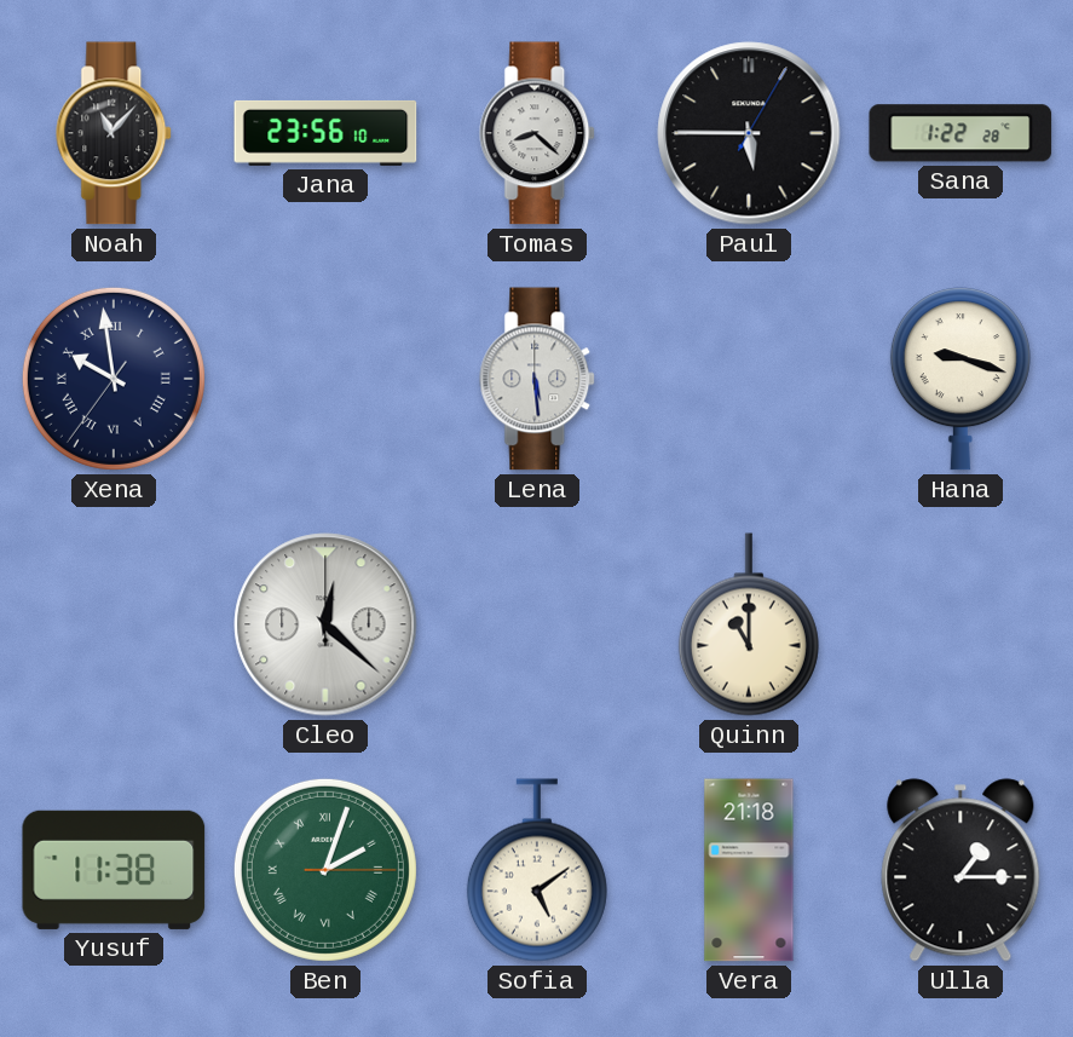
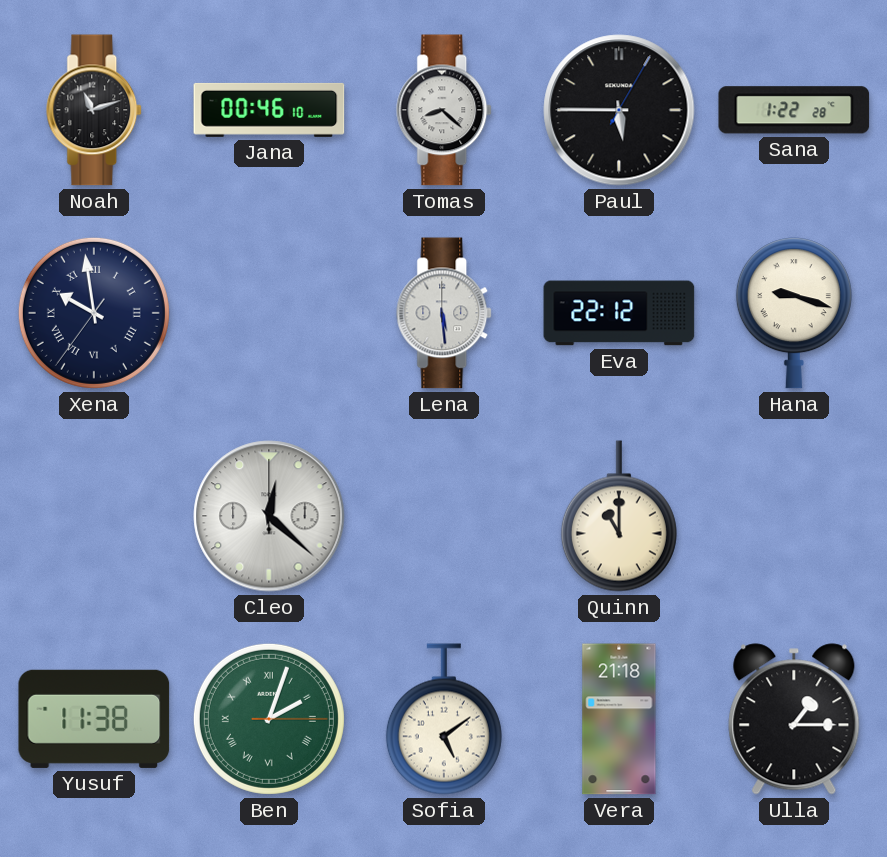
Noah: 11:07 -> 11:12
Jana: 23:56 -> 00:46
Eva: none -> 22:12
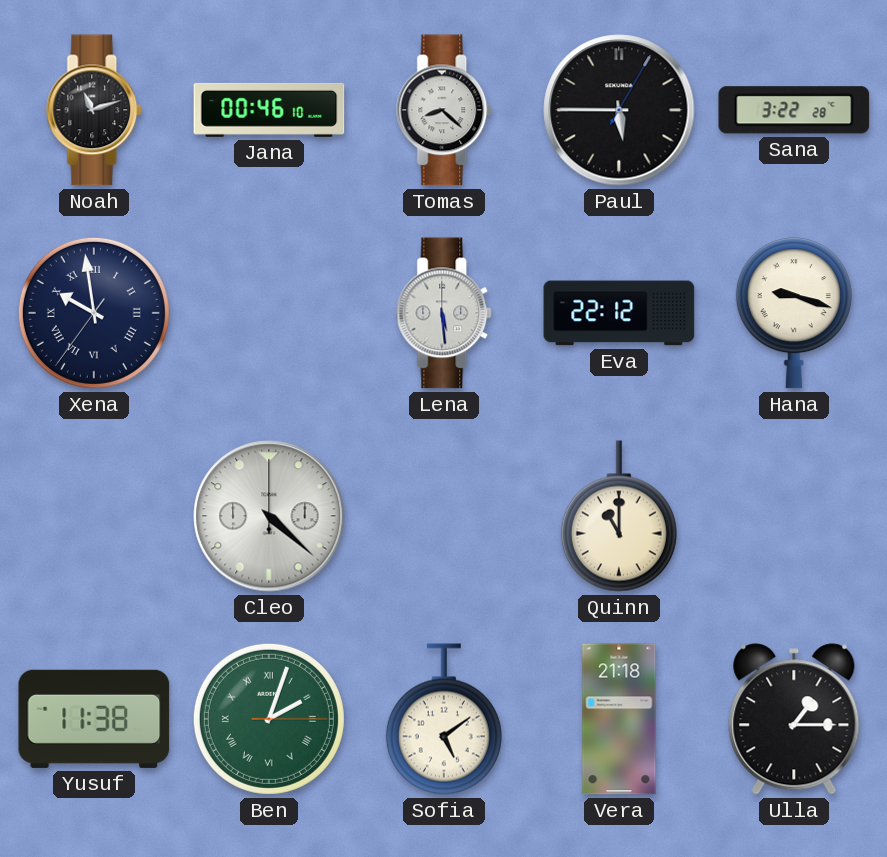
Sana: 1:22 -> 3:22
Cleo: 12:22 -> 4:22
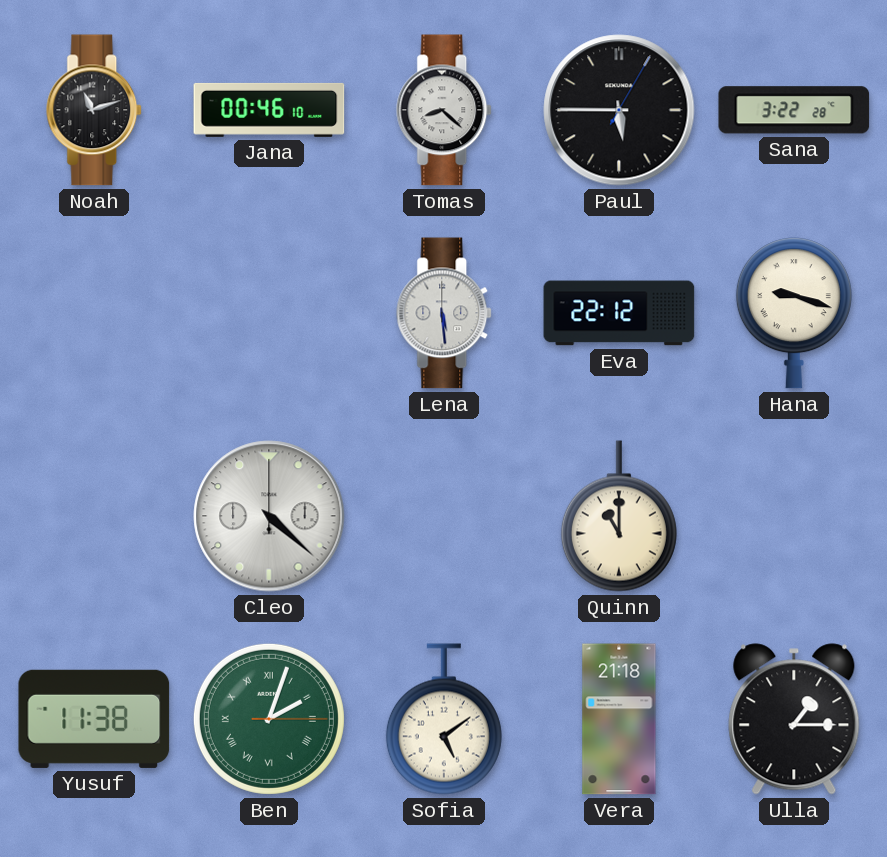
Xena: 9:58 -> none
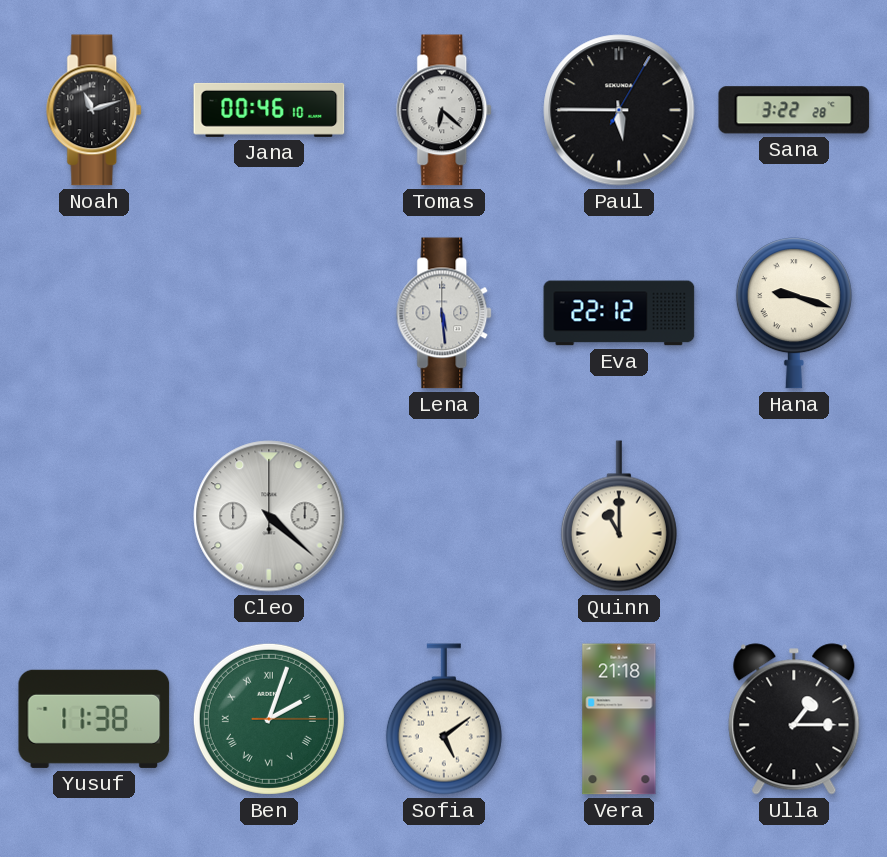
Tomas: 8:22 -> 6:22
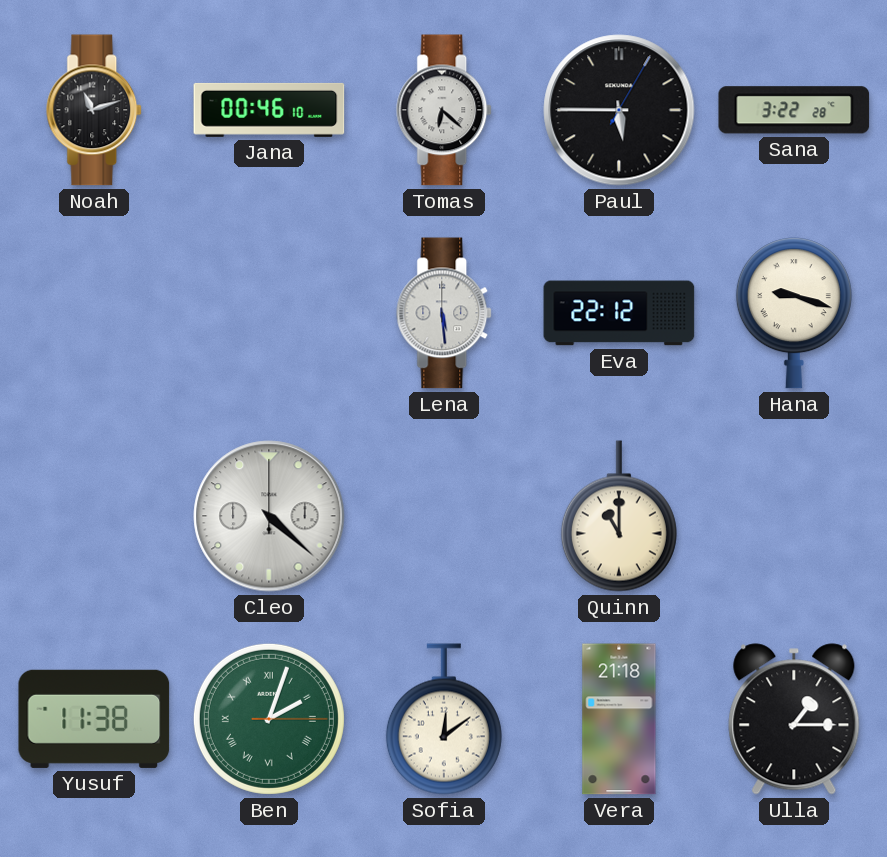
Sofia: 5:09 -> 12:09
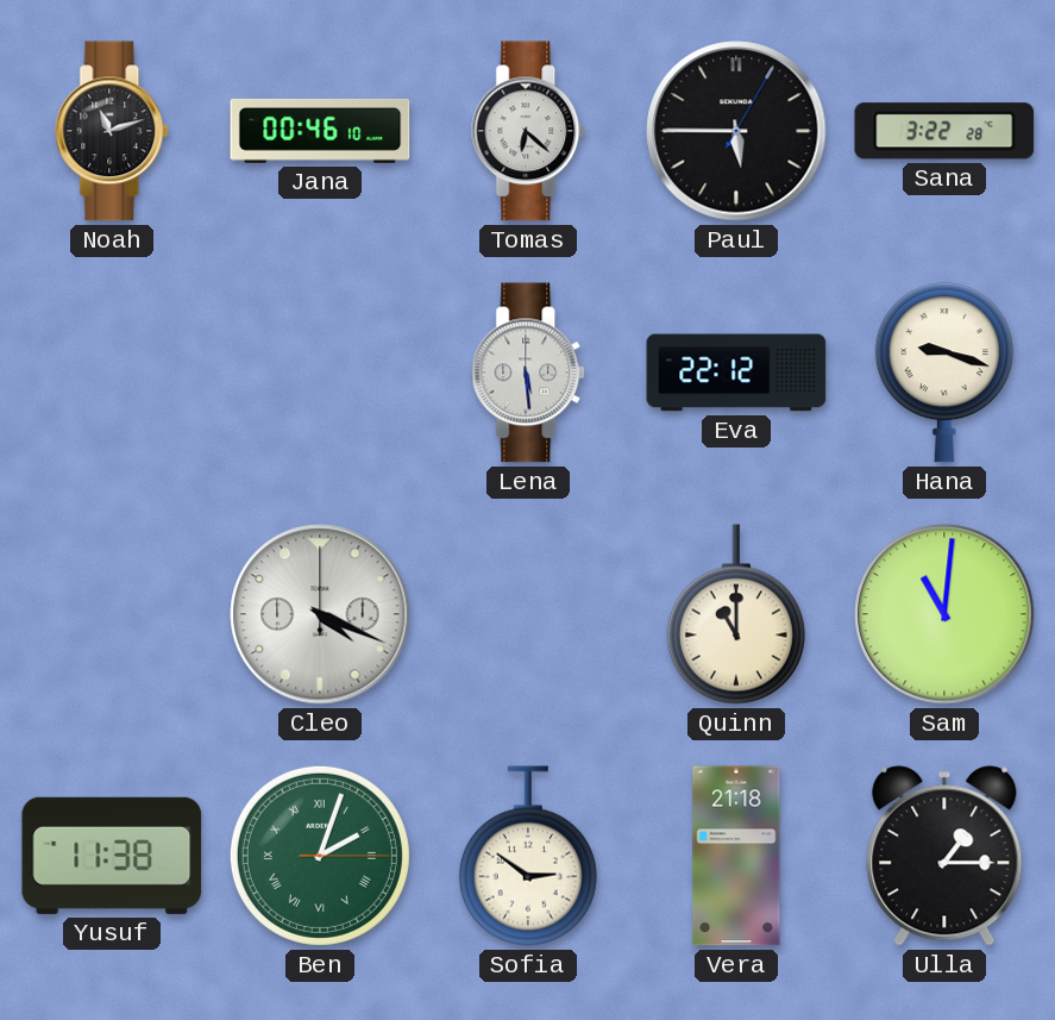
Cleo: 4:22 -> 4:19
Sam: none -> 11:01
Sofia: 12:09 -> 2:51
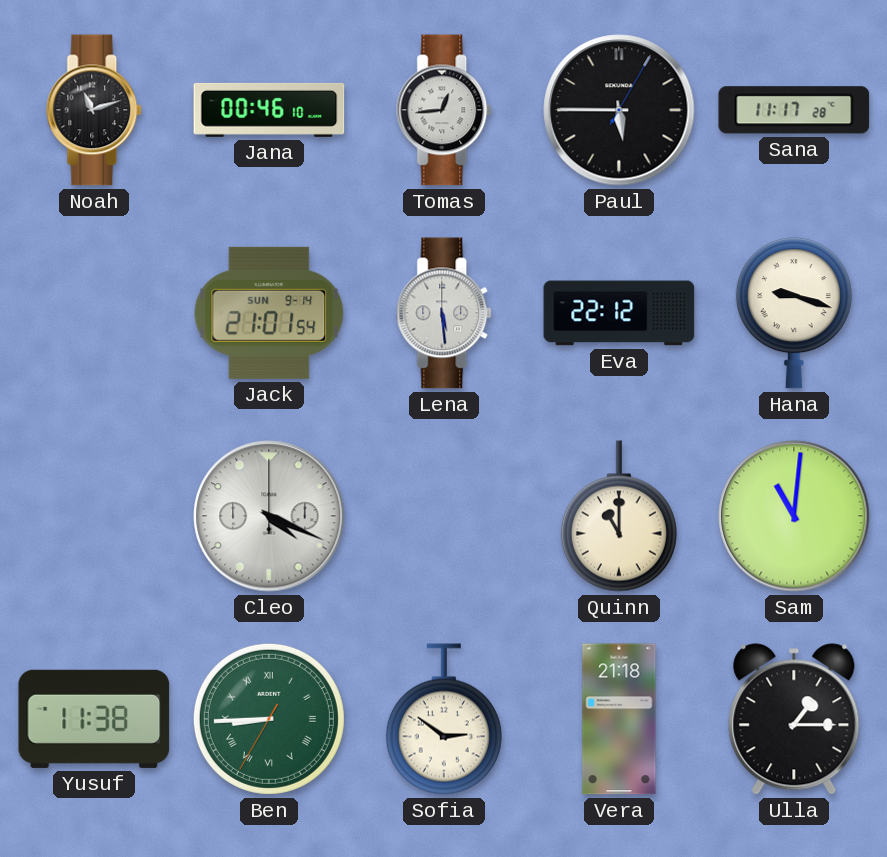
Tomas: 6:22 -> 12:44
Sana: 3:22 -> 11:17
Jack: none -> 21:01
Ben: 2:03 -> 8:44
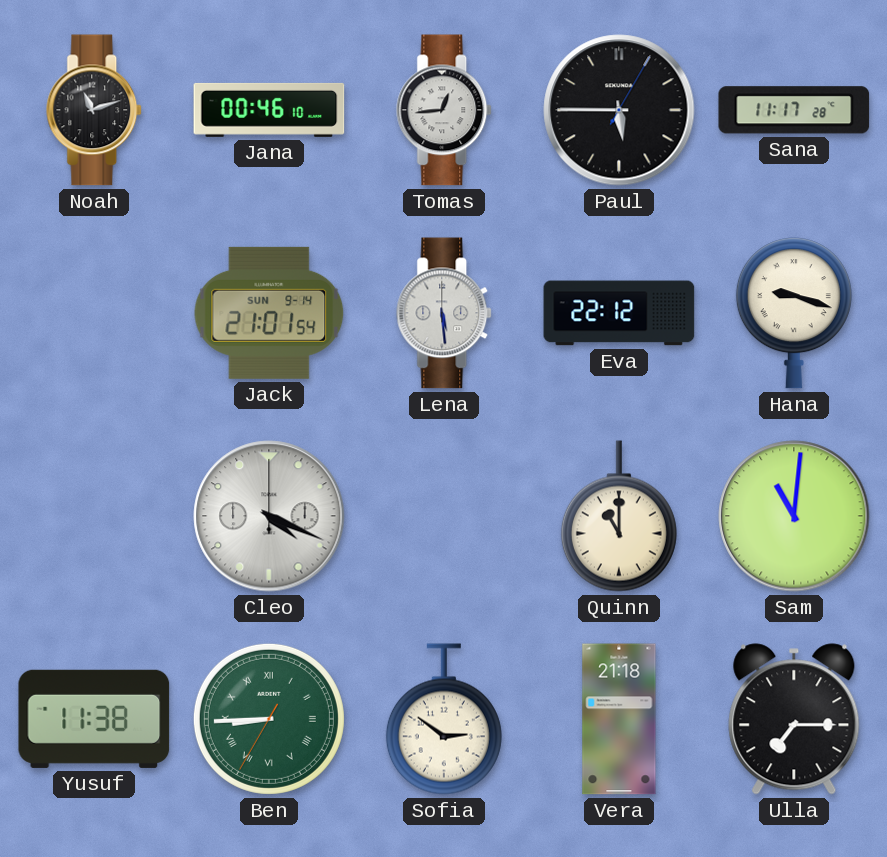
Ulla: 1:15 -> 7:15
